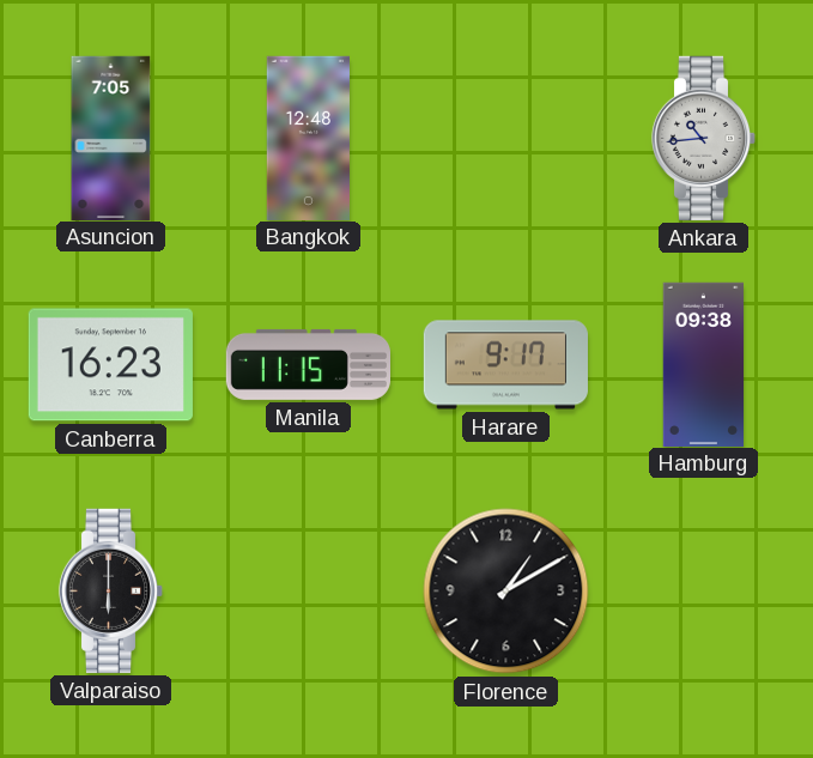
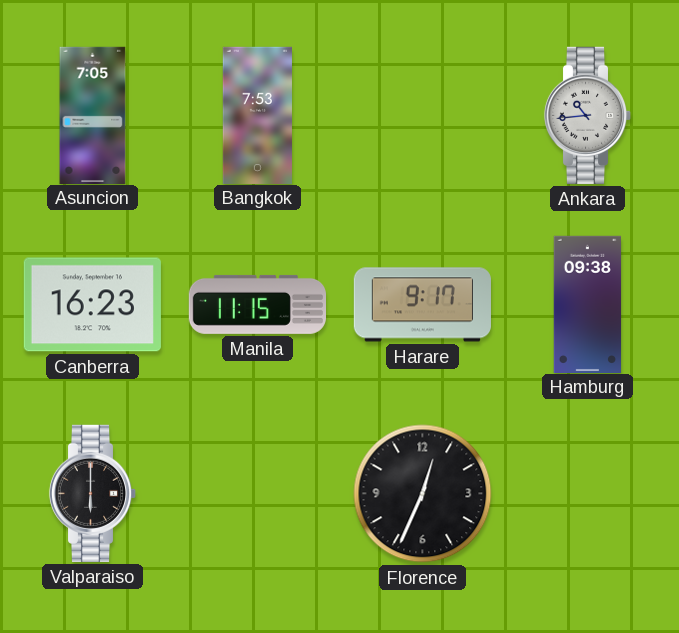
Bangkok: 12:48 -> 7:53
Florence: 1:10 -> 12:34
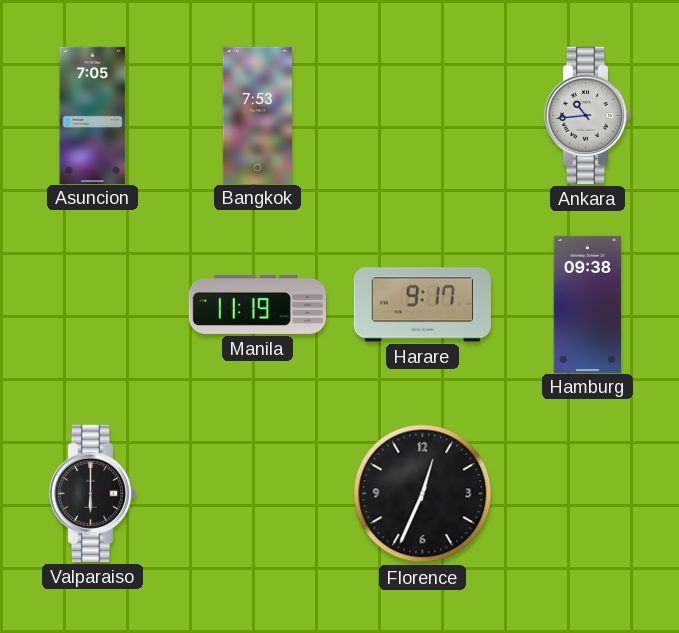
Canberra: 16:23 -> none
Manila: 11:15 -> 11:19
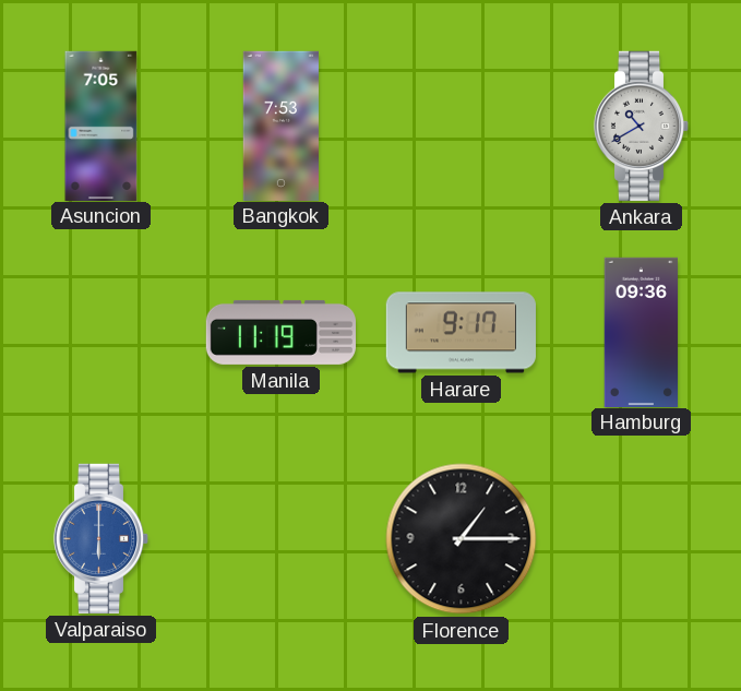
Ankara: 10:44 -> 10:40
Hamburg: 09:38 -> 09:36
Valparaiso dial: black -> blue
Florence: 12:34 -> 1:15
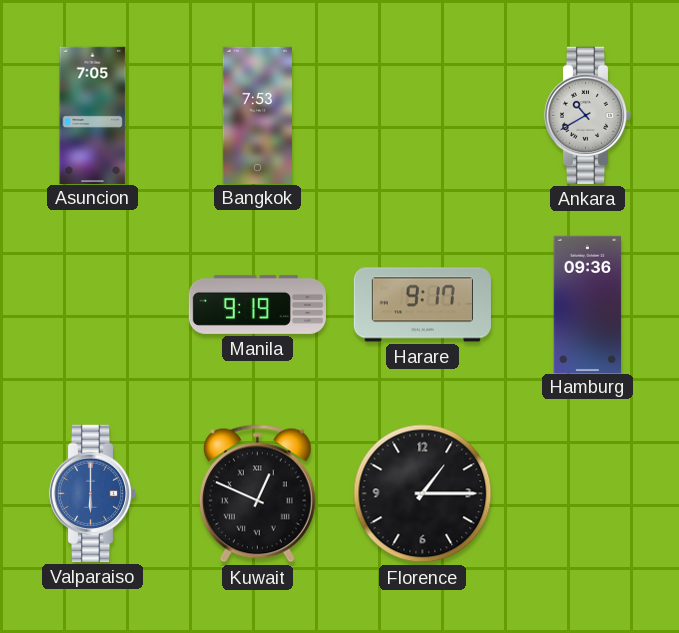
Manila: 11:19 -> 9:19
Kuwait: none -> 12:49
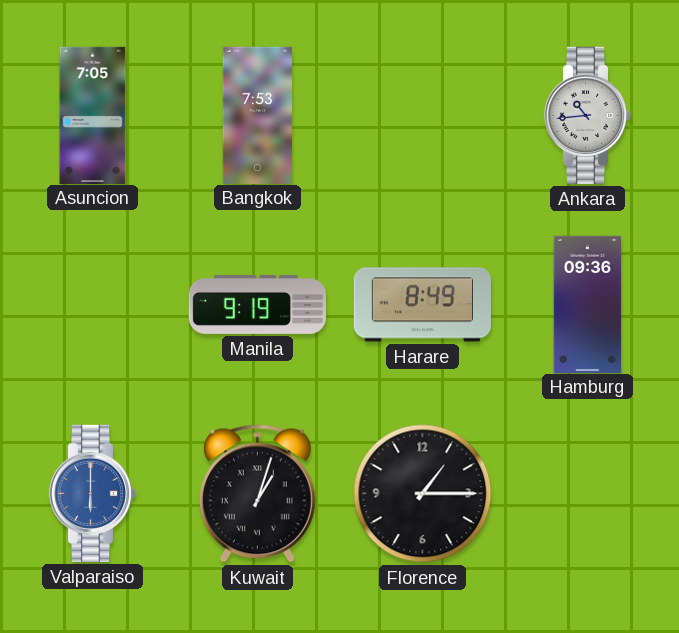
Ankara: 10:40 -> 10:44
Harare: 9:17 -> 8:49
Kuwait: 12:49 -> 1:03
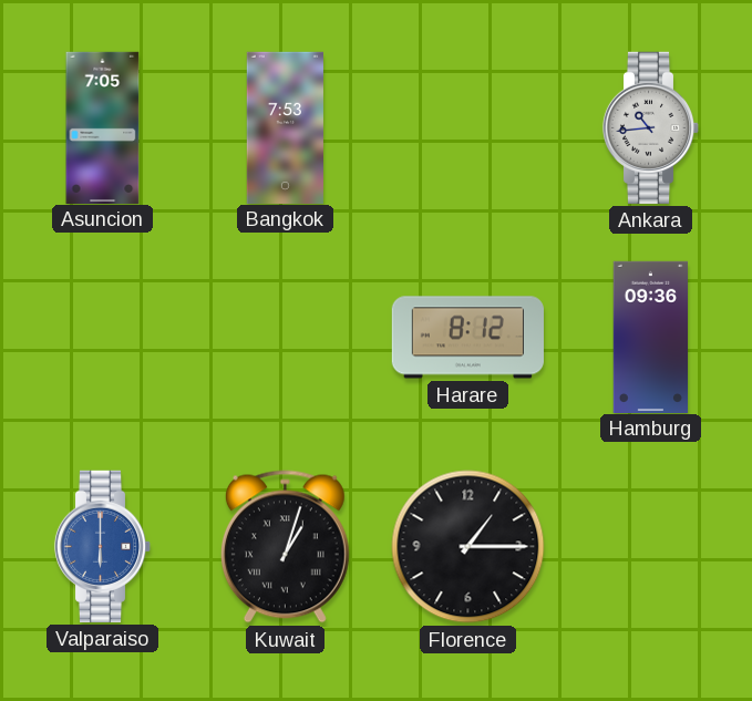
Manila: 9:19 -> none
Harare: 8:49 -> 8:12
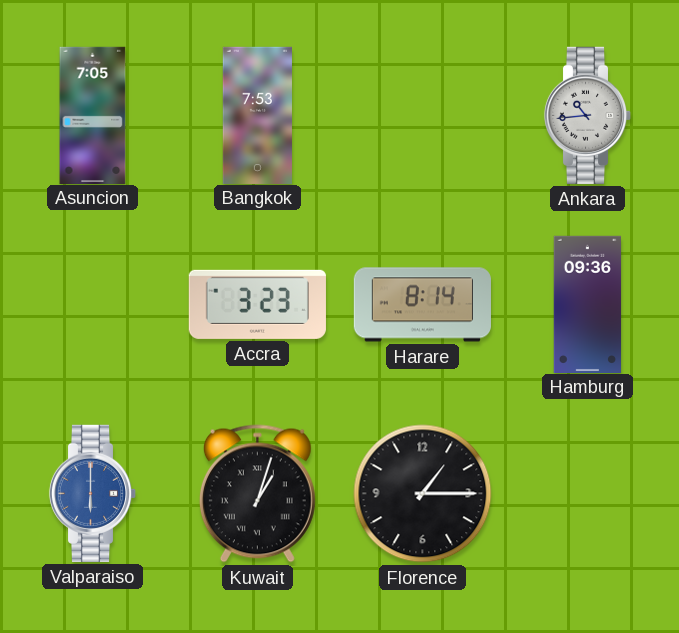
Accra: none -> 3:23
Harare: 8:12 -> 8:14
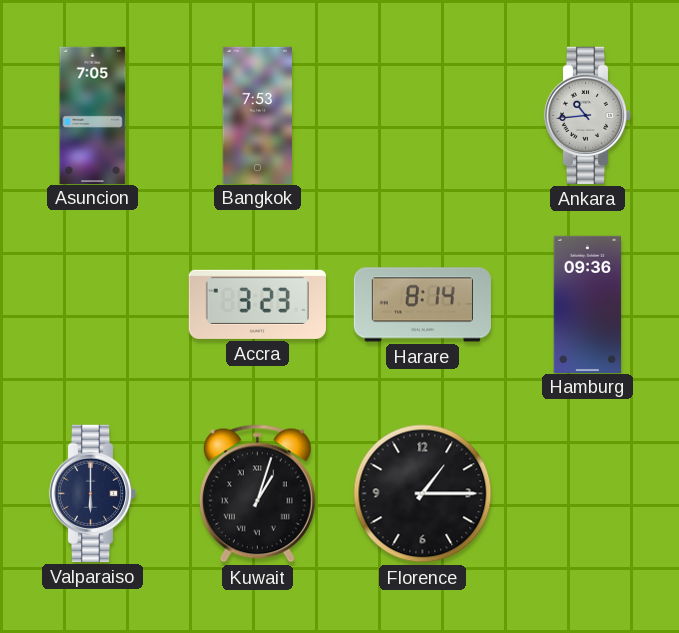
Valparaiso dial: blue -> navy
